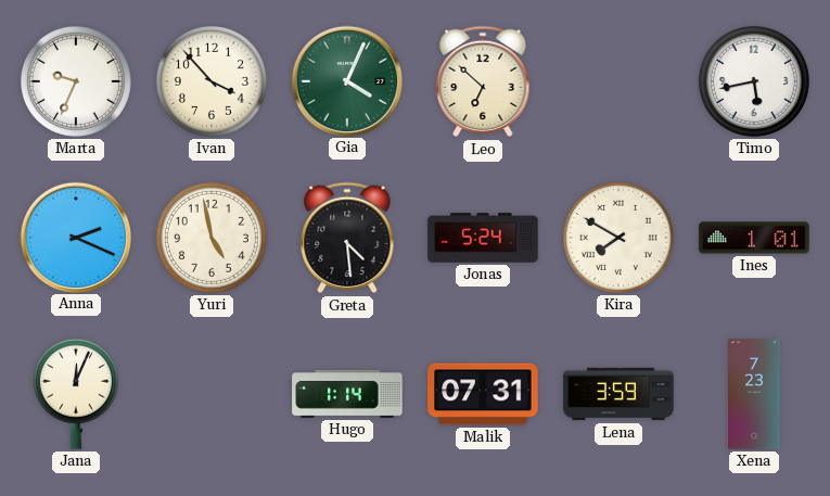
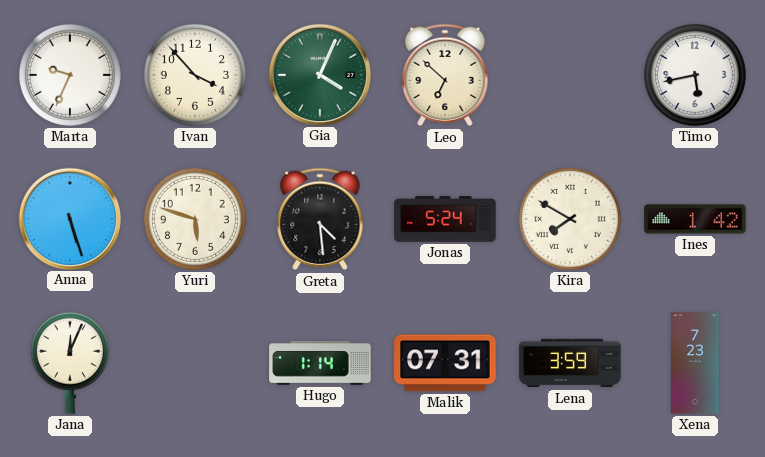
Anna: 2:19 -> 5:27
Yuri: 4:58 -> 5:48
Ines: 1:01 -> 1:42
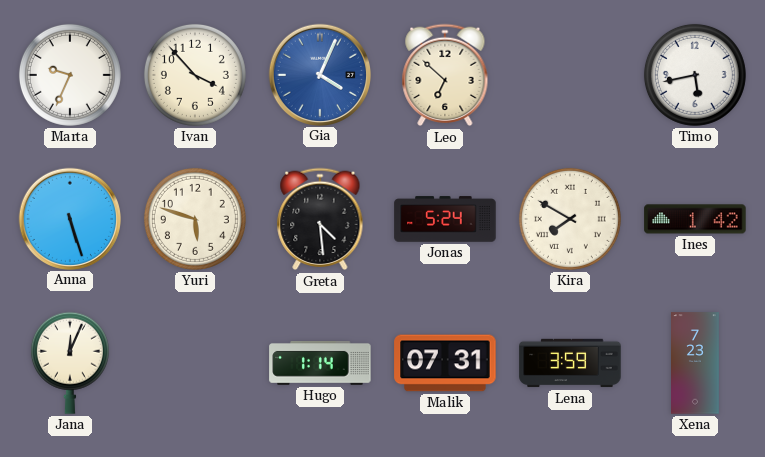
Gia dial: green -> blue
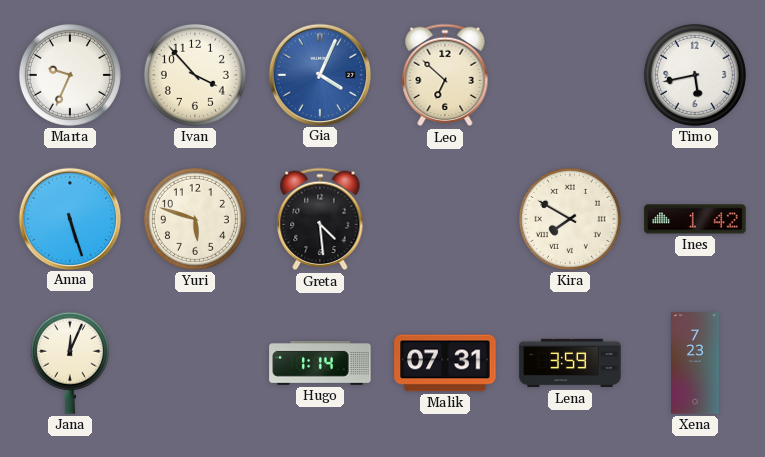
Jonas: 5:24 -> none
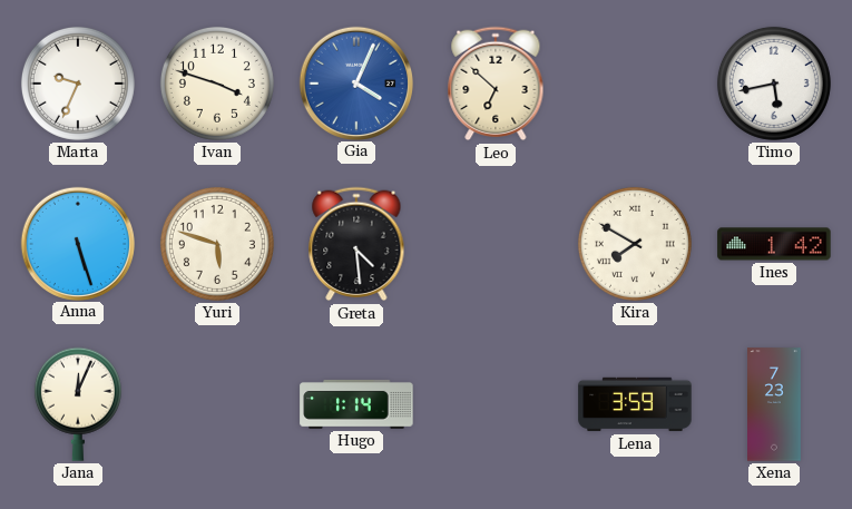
Ivan: 3:53 -> 3:48
Malik: 07:31 -> none
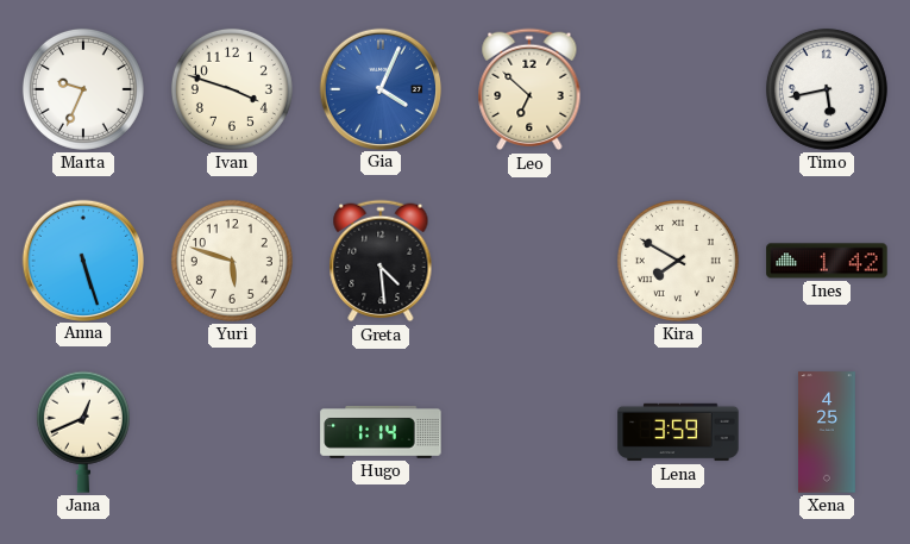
Jana: 12:04 -> 12:41
Xena: 7:23 -> 4:25
